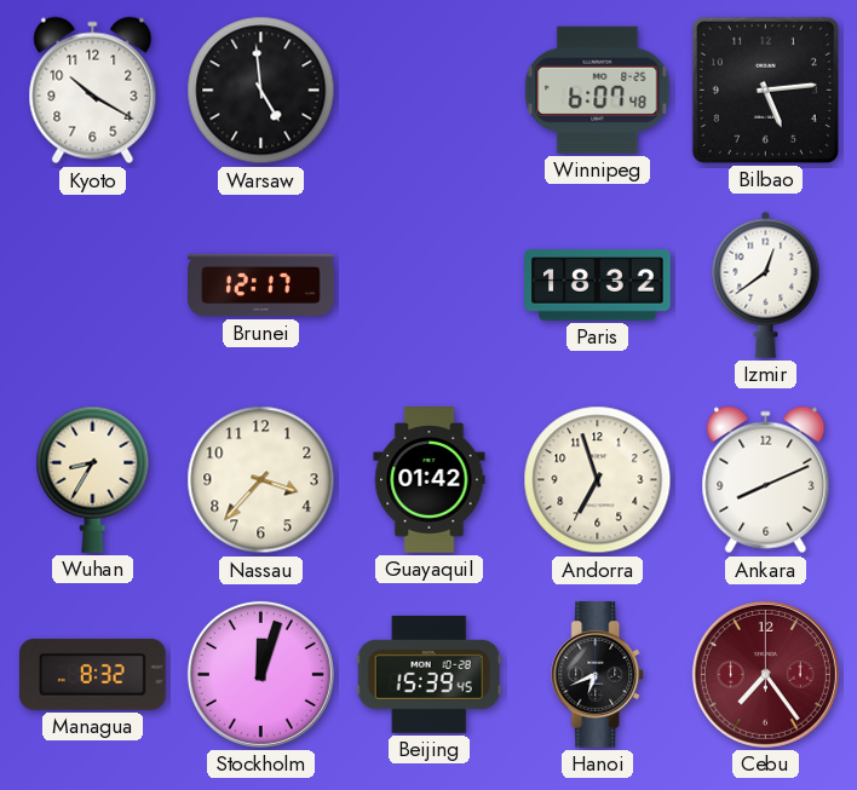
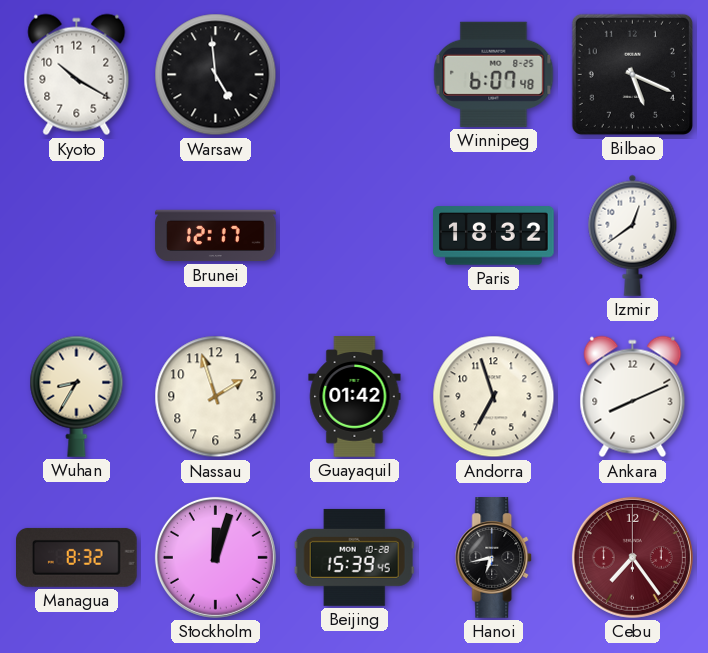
Bilbao: 5:14 -> 5:19
Nassau: 3:37 -> 1:57
Hanoi: 6:41 -> 6:43
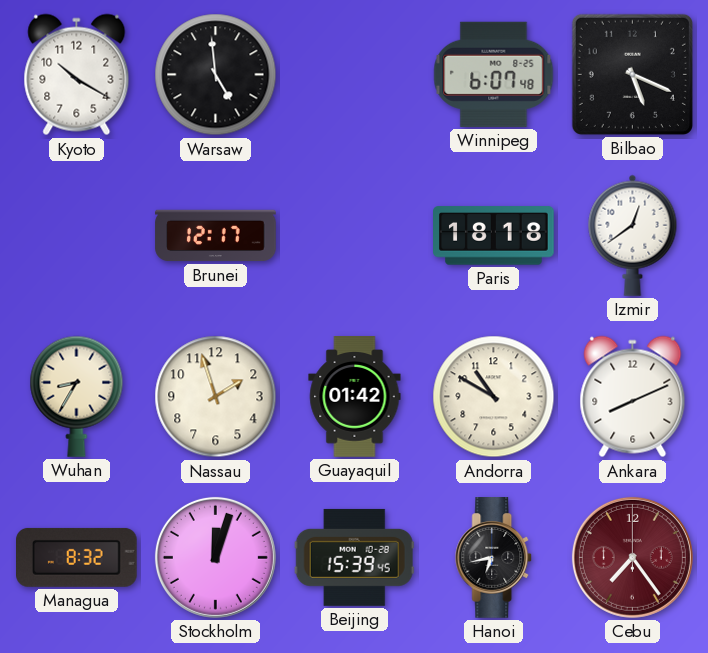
Paris: 18:32 -> 18:18
Andorra: 6:57 -> 10:50
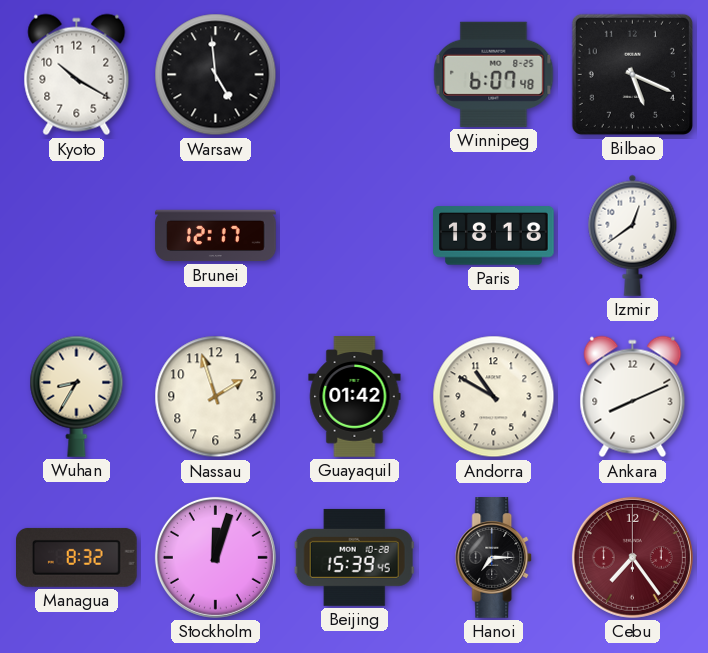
Hanoi: 6:43 -> 7:15
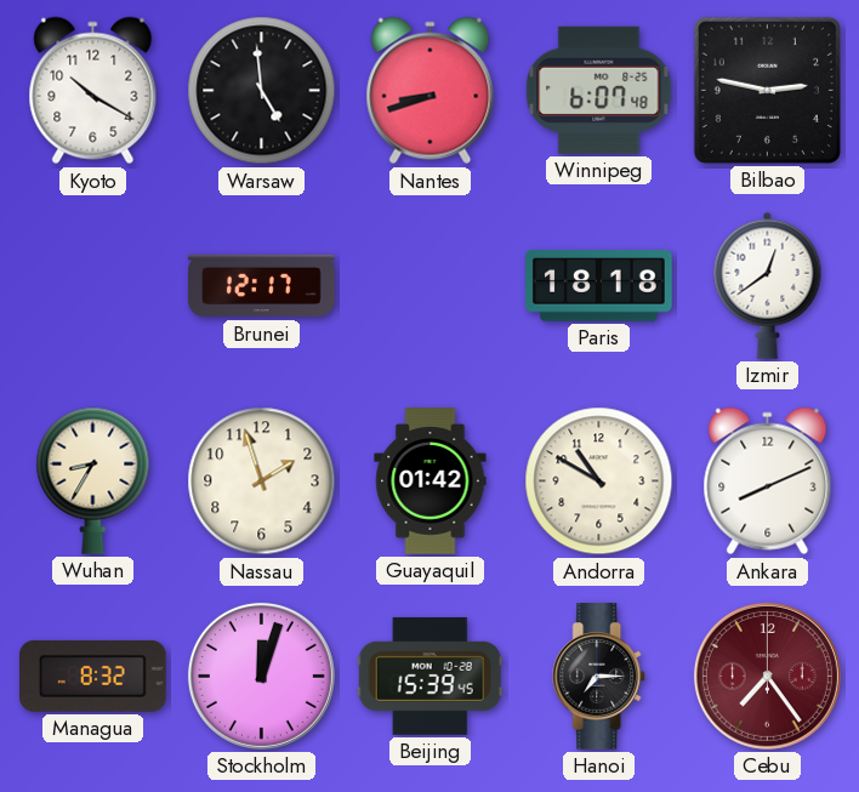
Nantes: none -> 8:42
Bilbao: 5:19 -> 2:47
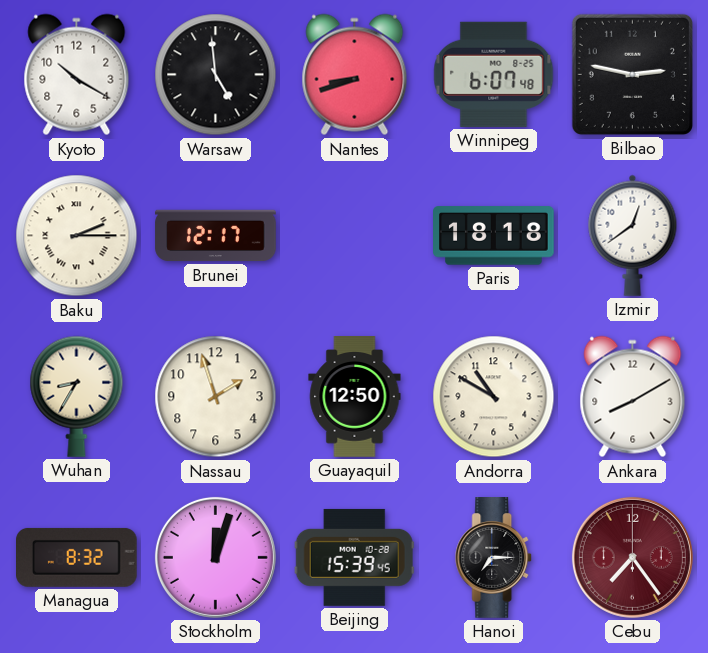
Baku: none -> 2:15
Guayaquil: 01:42 -> 12:50
Ankara: 8:11 -> 8:10
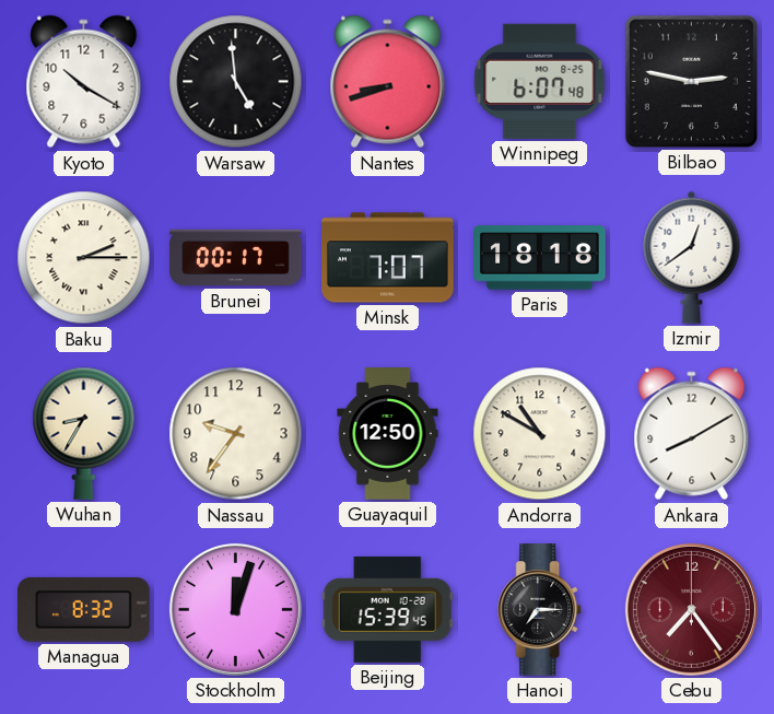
Brunei: 12:17 -> 00:17
Minsk: none -> 7:07
Nassau: 1:57 -> 9:36
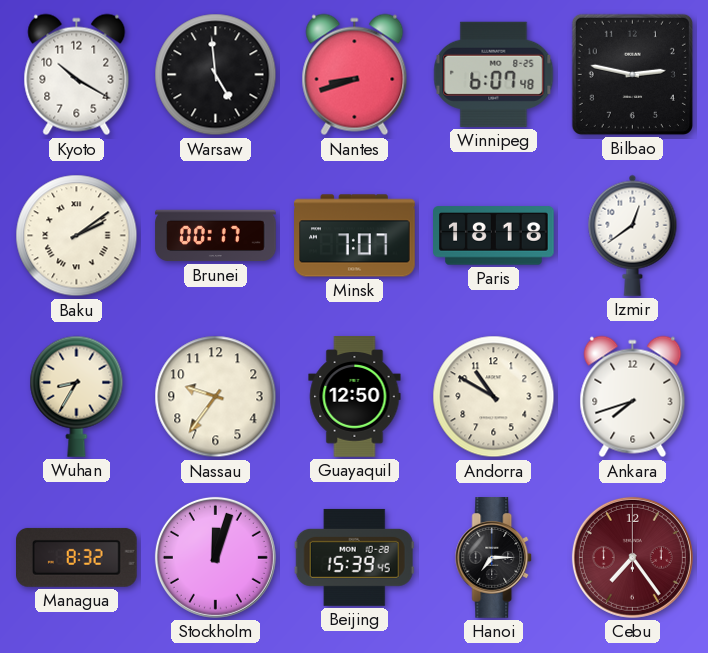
Baku: 2:15 -> 2:09
Ankara: 8:10 -> 7:42
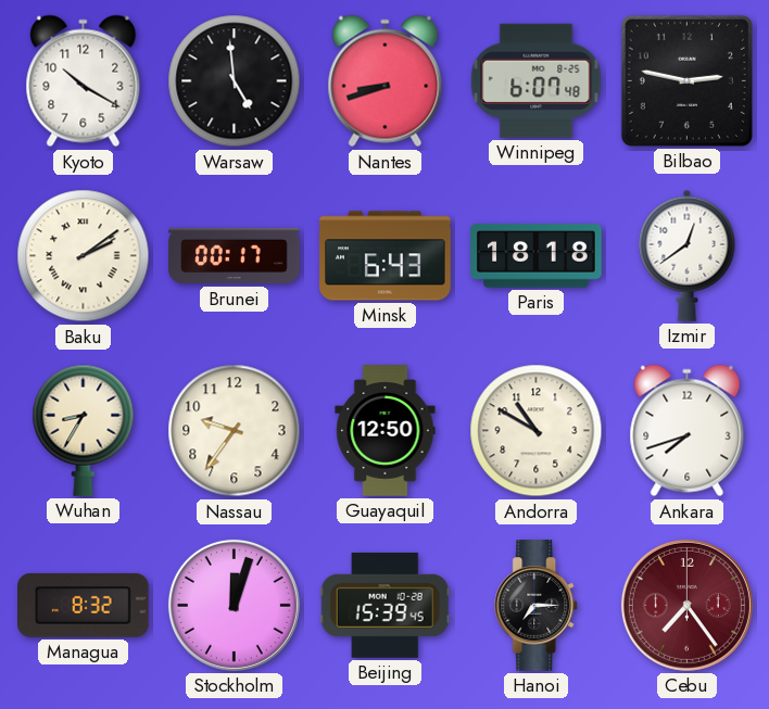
Minsk: 7:07 -> 6:43
